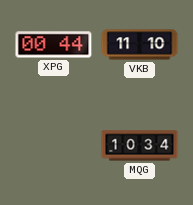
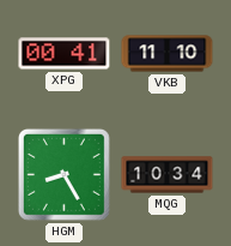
XPG: 00:44 -> 00:41
HGM: none -> 8:25
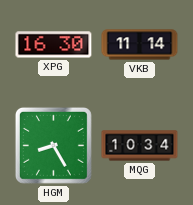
XPG: 00:41 -> 16:30
VKB: 11:10 -> 11:14
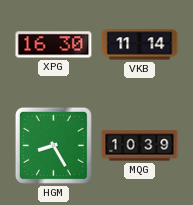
MQG: 10:34 -> 10:39
